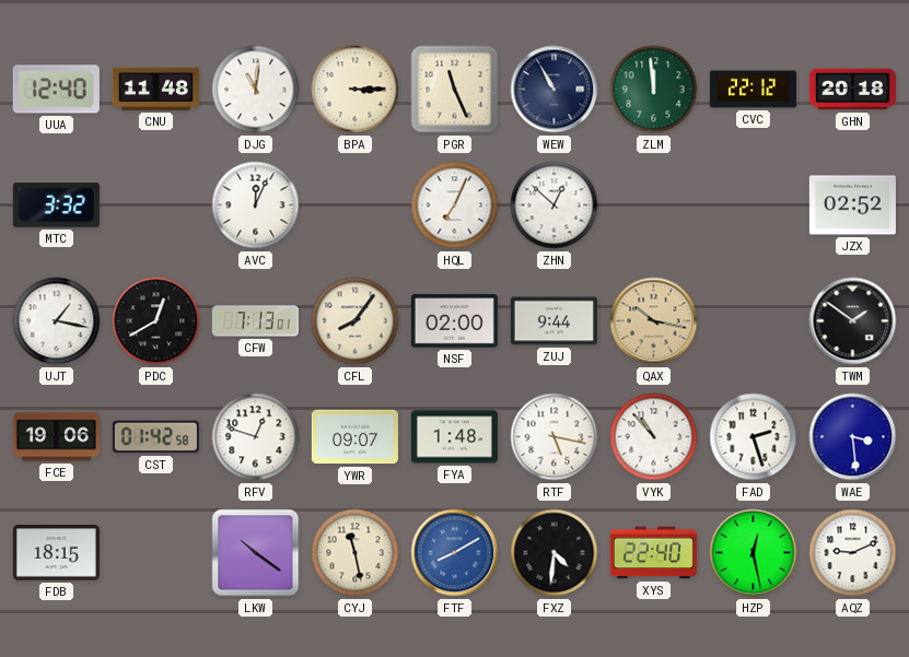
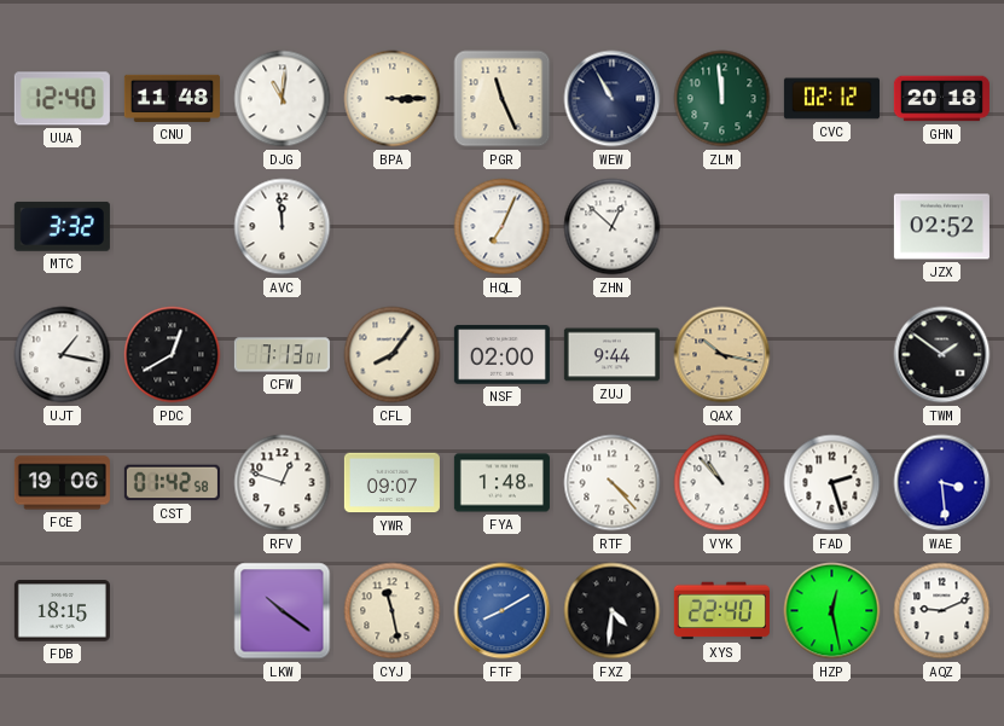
CVC: 22:12 -> 02:12
AVC: 12:04 -> 11:59
RTF: 5:17 -> 4:23
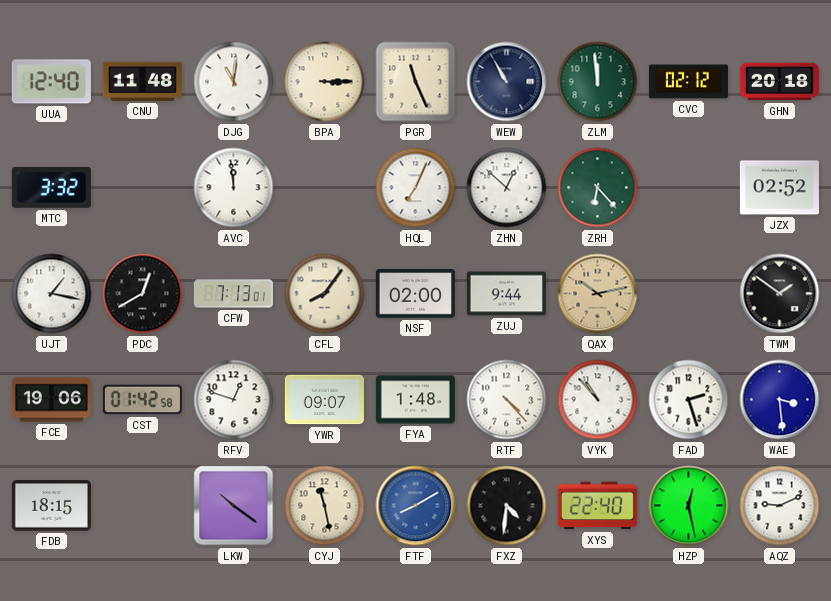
ZRH: none -> 6:23
QAX: 10:17 -> 10:13
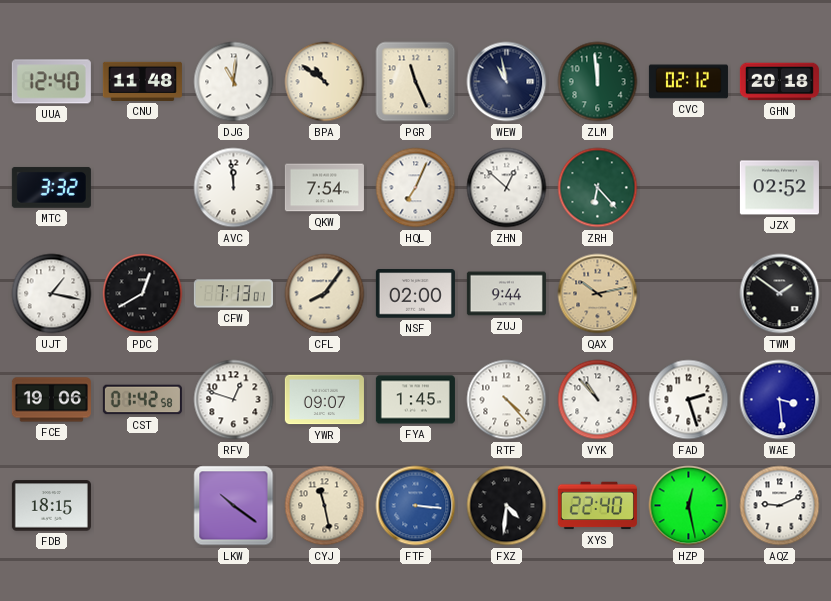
BPA: 3:15 -> 10:51
WEW: 10:55 -> 10:58
QKW: none -> 7:54
FYA: 1:48 -> 1:45
FTF: 8:10 -> 3:16
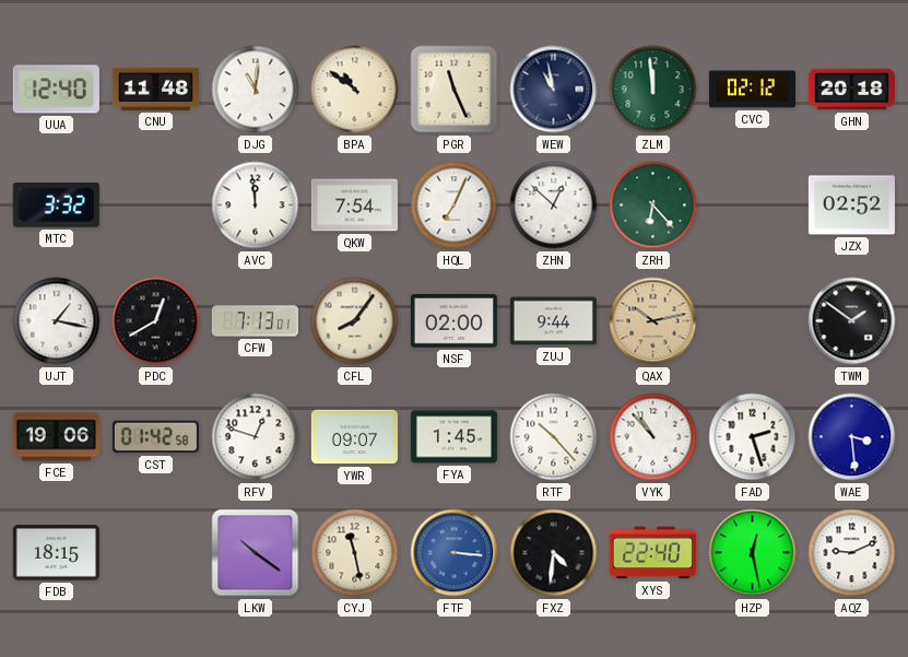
RTF: 4:23 -> 10:23
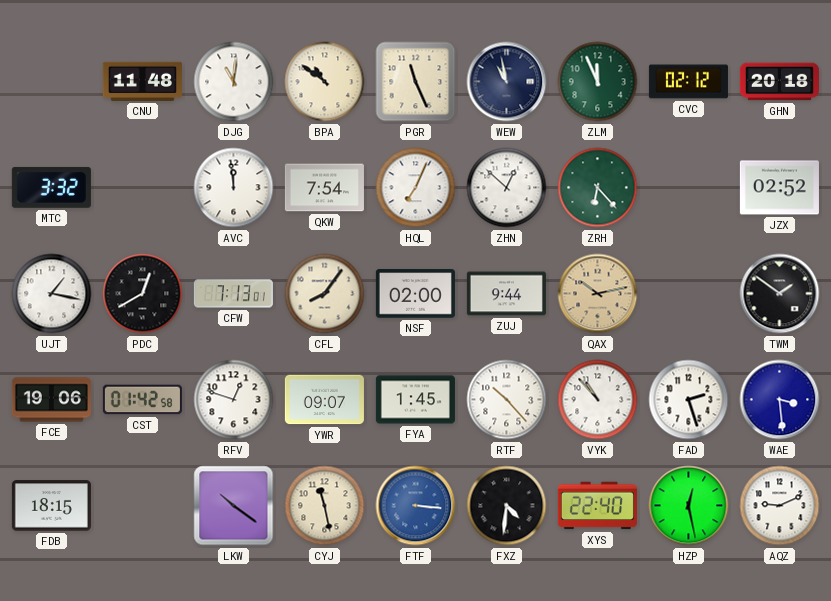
UUA: 12:40 -> none
ZLM: 11:59 -> 11:56
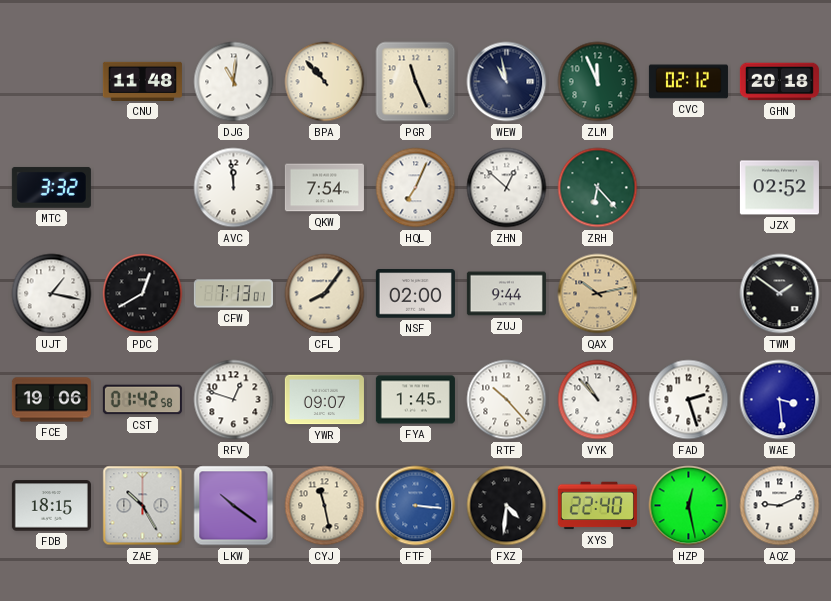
BPA: 10:51 -> 10:53
ZAE: none -> 10:25
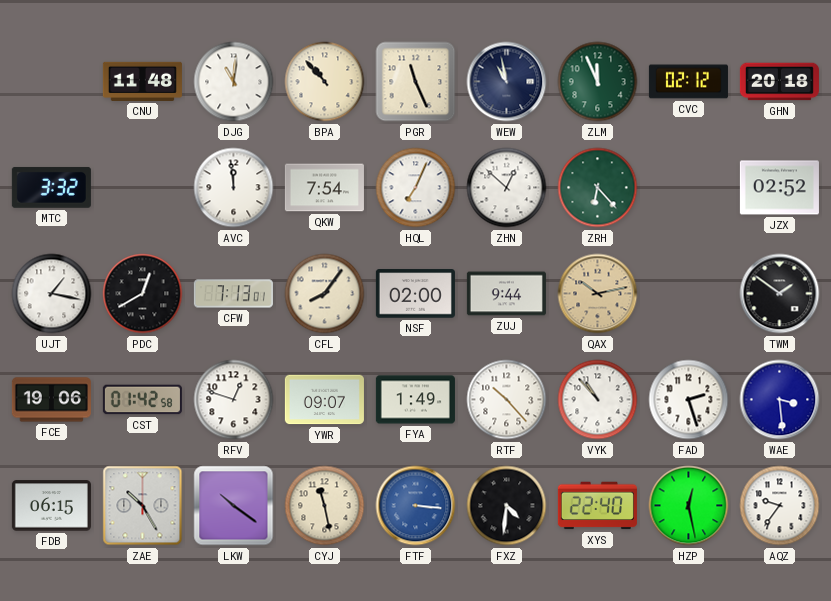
FYA: 1:45 -> 1:49
FDB: 18:15 -> 06:15
AQZ: 9:11 -> 9:36
